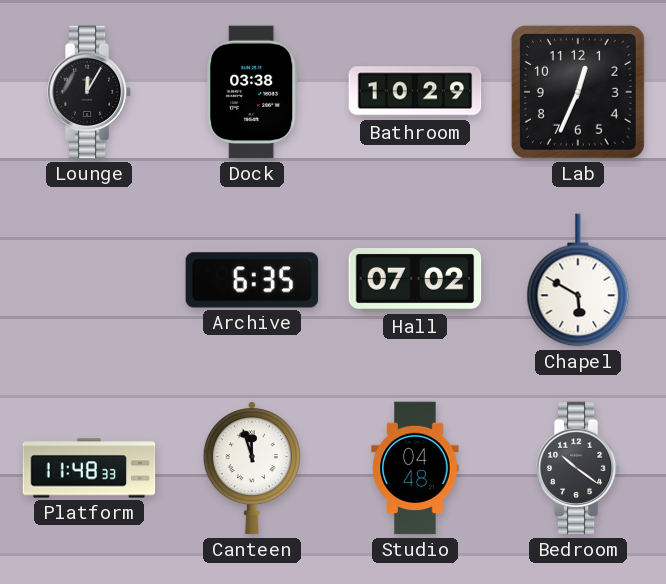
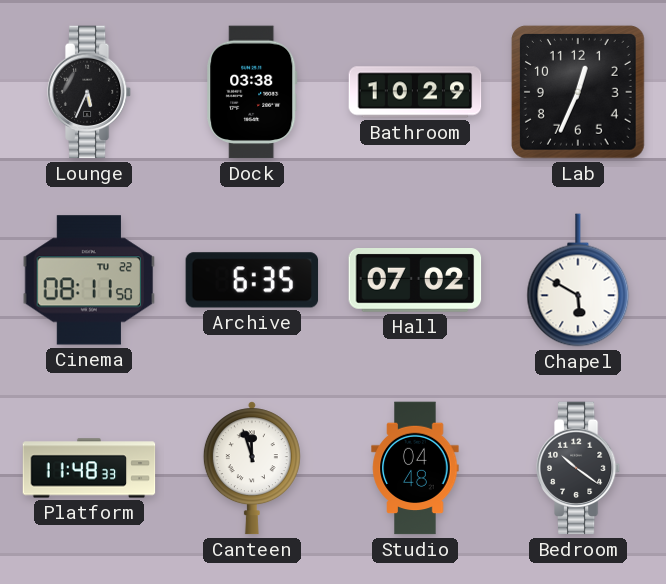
Lounge: 12:05 -> 5:34
Cinema: none -> 08:11
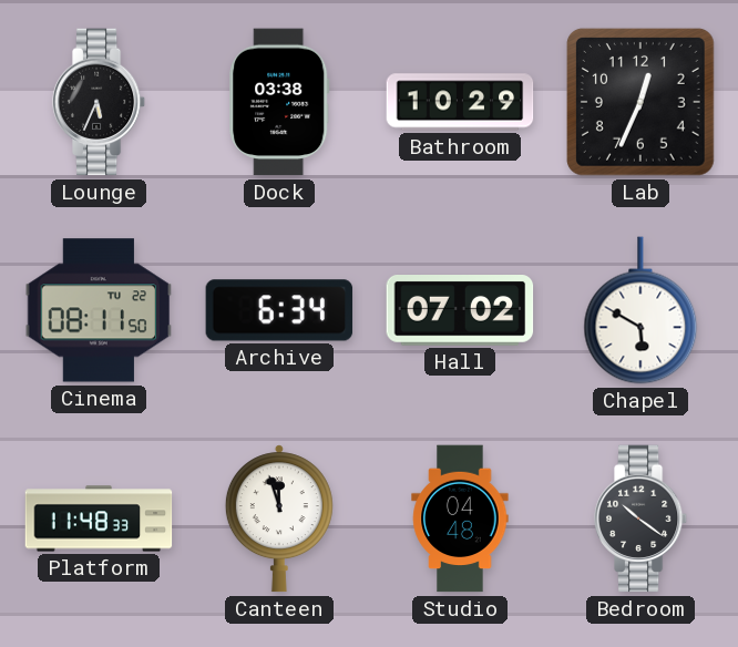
Archive: 6:35 -> 6:34
